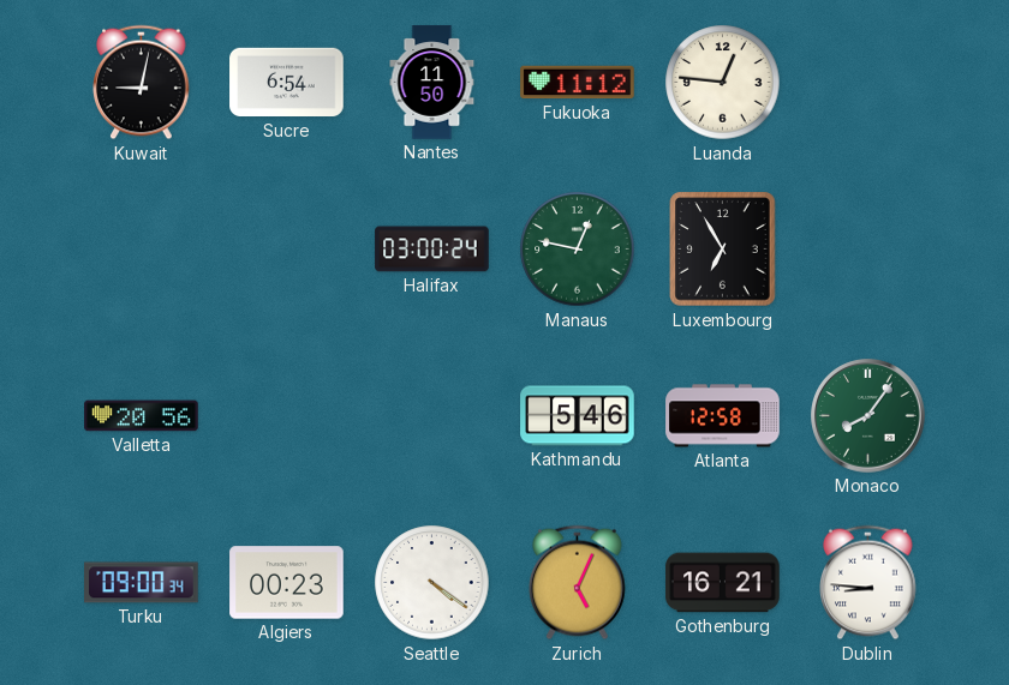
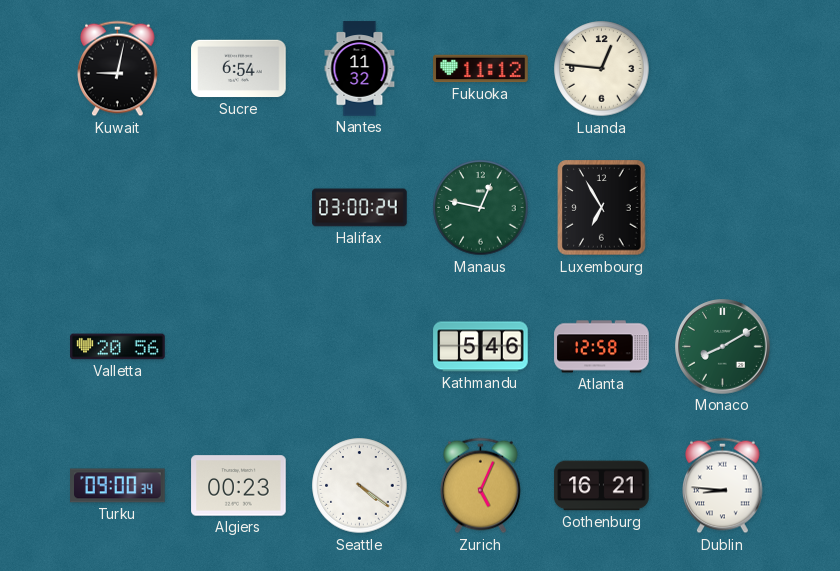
Nantes: 11:50 -> 11:32
Monaco: 8:06 -> 8:10
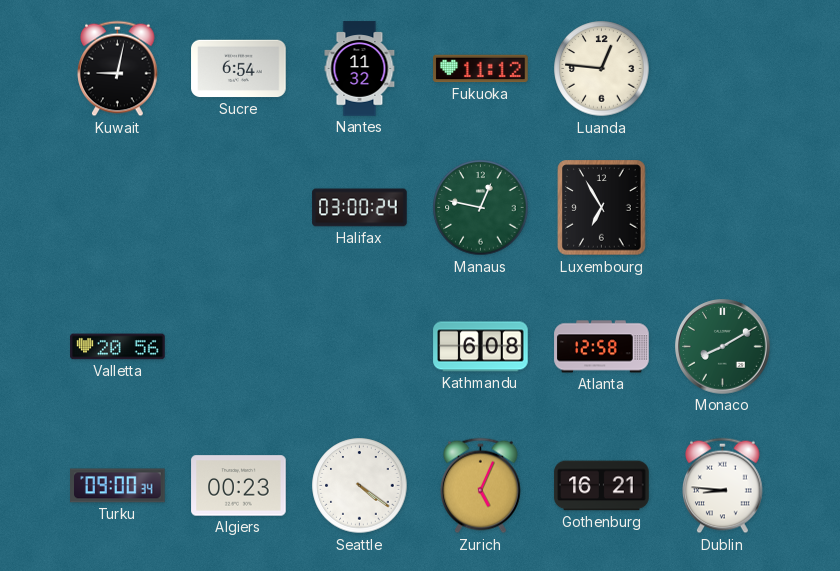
Kathmandu: 5:46 -> 6:08
